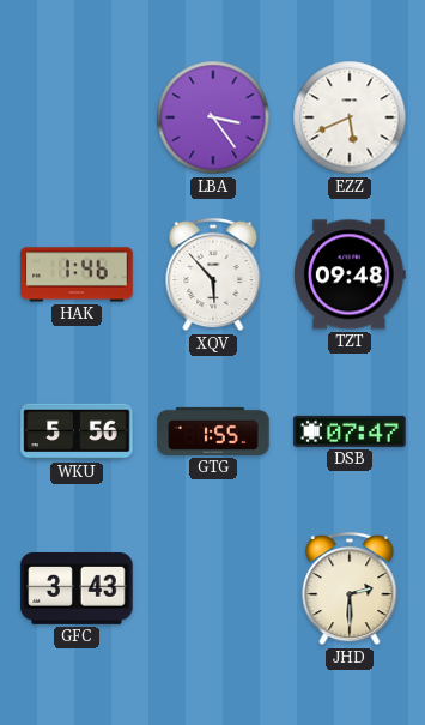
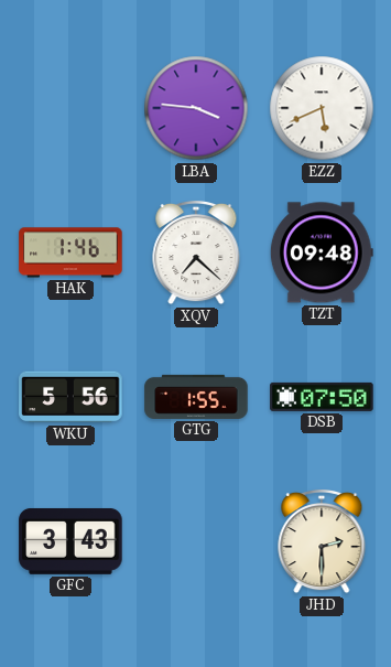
LBA: 3:24 -> 3:46
XQV: 5:53 -> 7:22
DSB: 07:47 -> 07:50
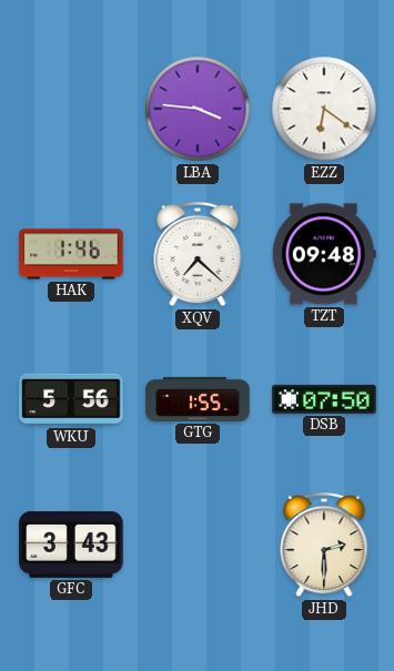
EZZ: 5:41 -> 6:21
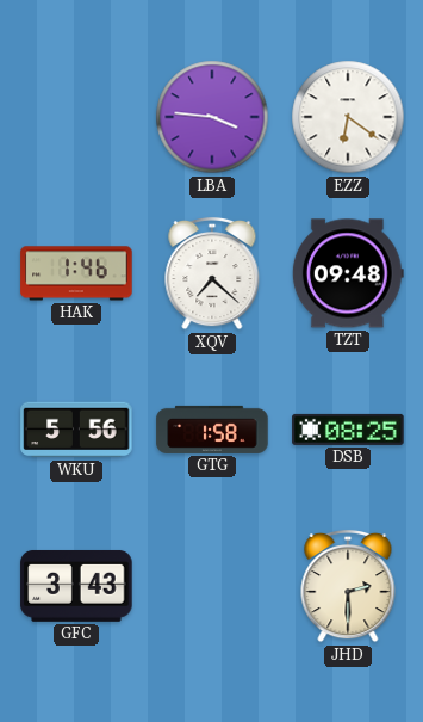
GTG: 1:55 -> 1:58
DSB: 07:50 -> 08:25
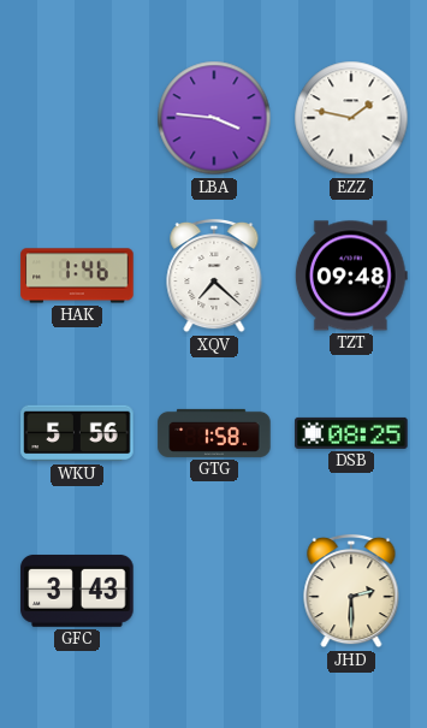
EZZ: 6:21 -> 1:47
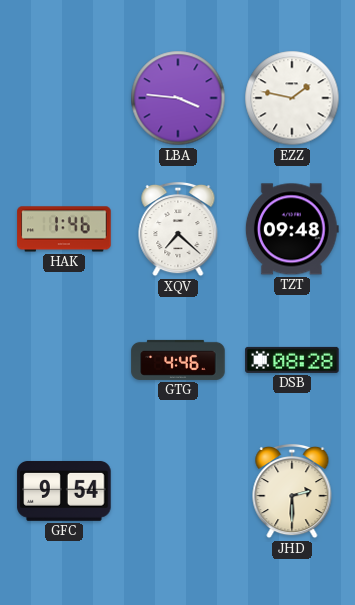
WKU: 5:56 -> none
GTG: 1:58 -> 4:46
DSB: 08:25 -> 08:28
GFC: 3:43 -> 9:54
